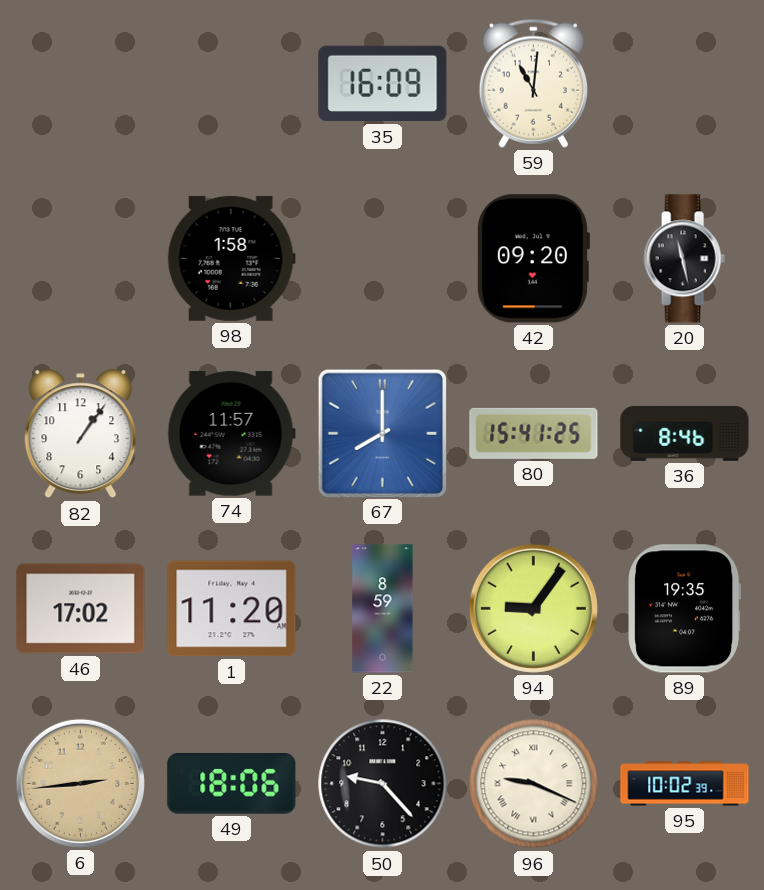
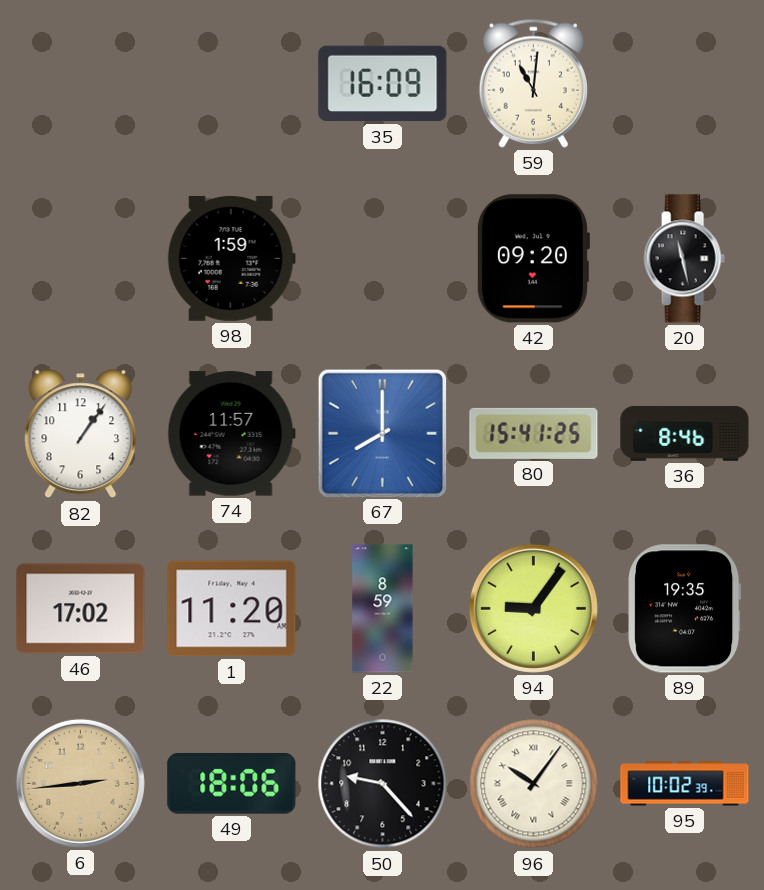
98: 1:58 -> 1:59
96: 9:19 -> 10:06
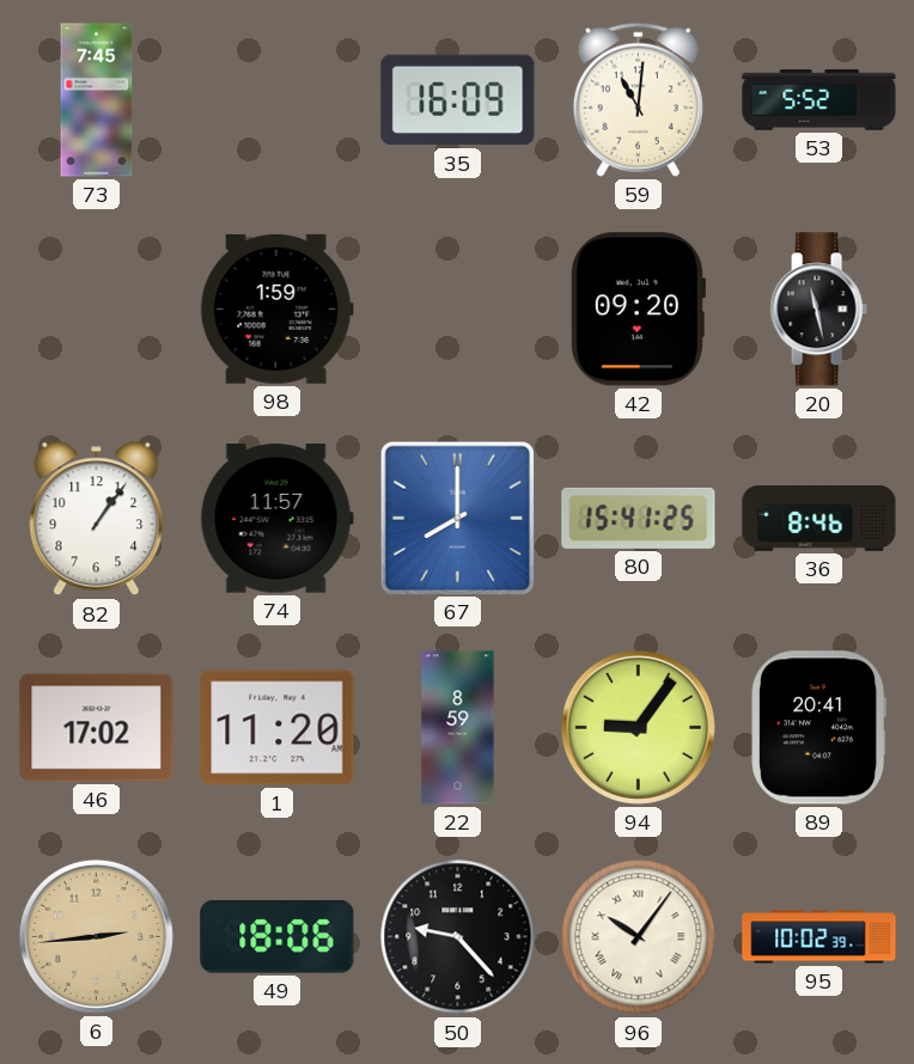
73: none -> 7:45
53: none -> 5:52
89: 19:35 -> 20:41
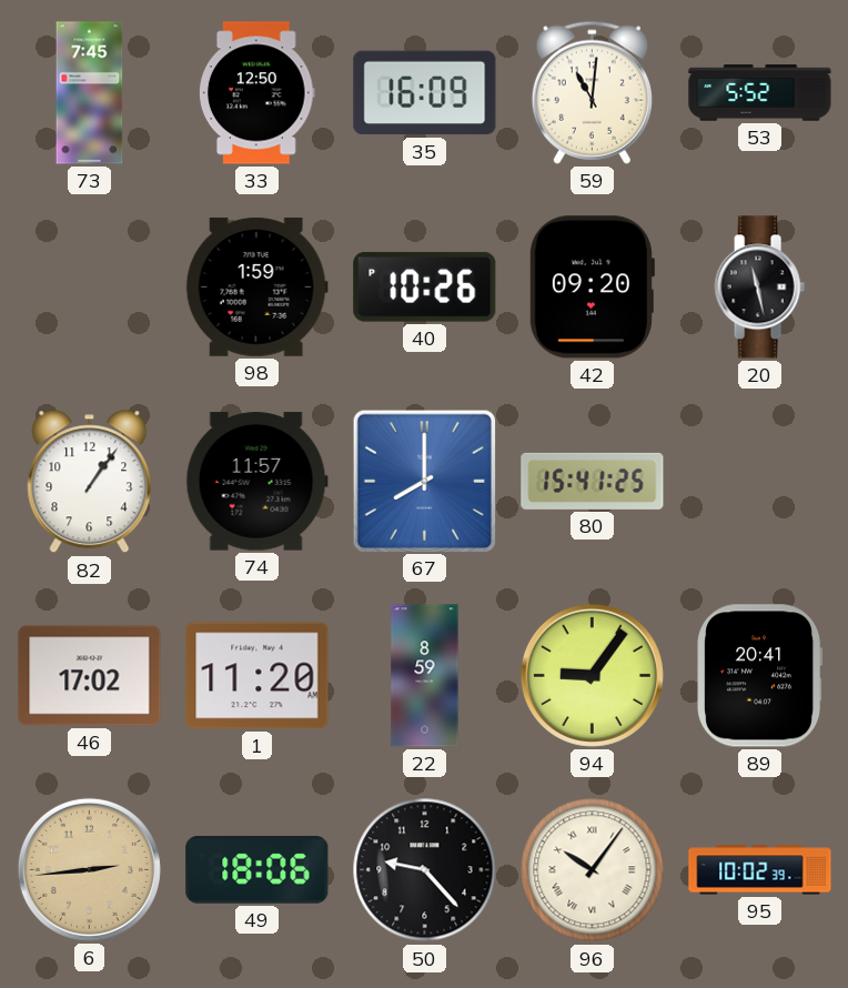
33: none -> 12:50
40: none -> 10:26
36: 8:46 -> none
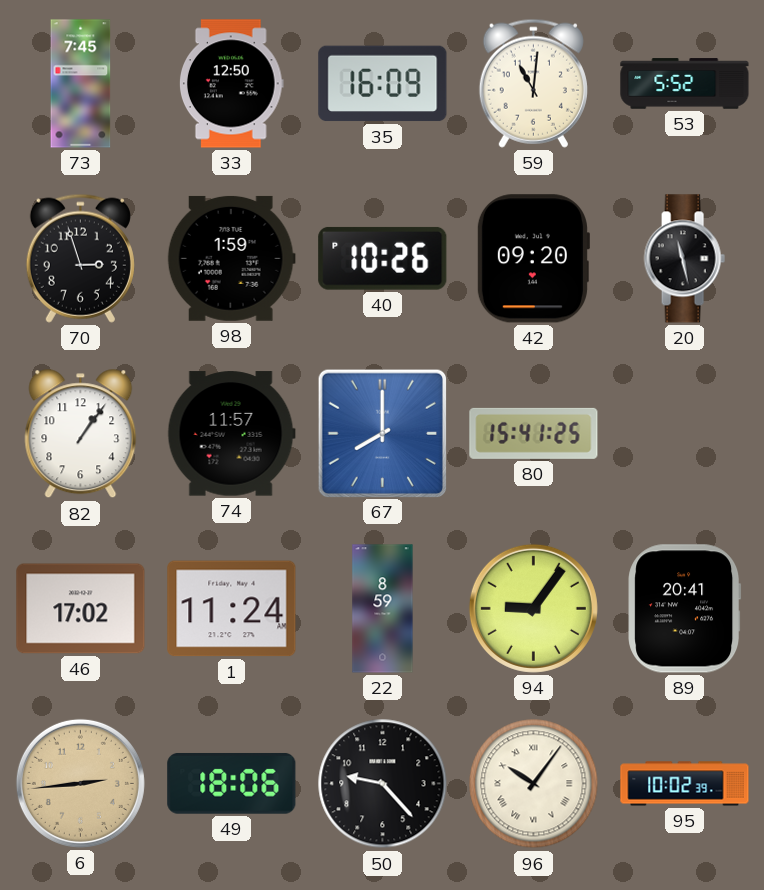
70: none -> 2:57
1: 11:20 -> 11:24
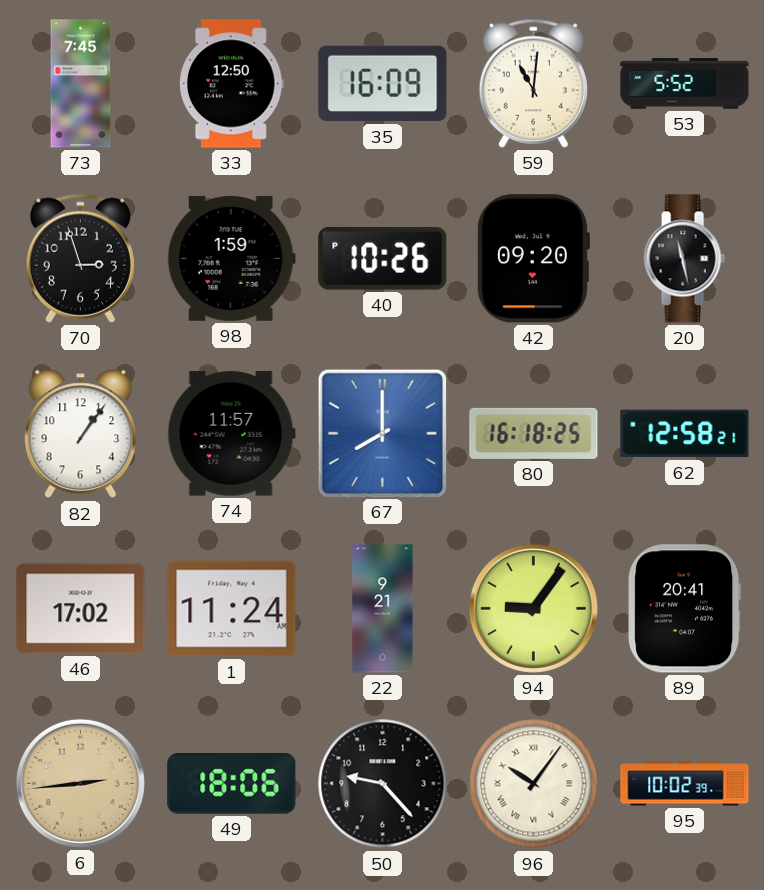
80: 15:41 -> 16:18
62: none -> 12:58
22: 8:59 -> 9:21
